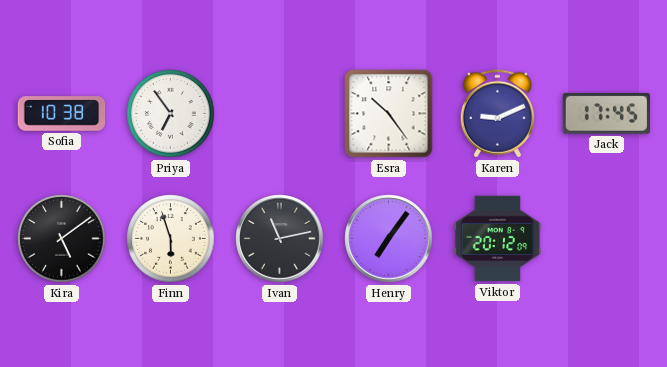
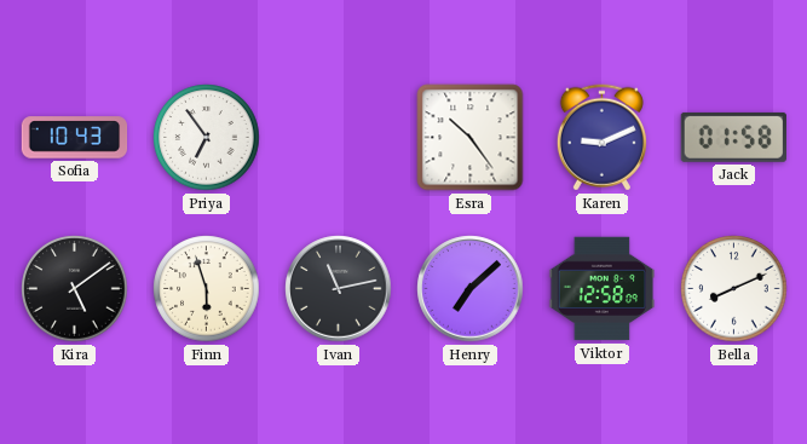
Sofia: 10:38 -> 10:43
Jack: 17:45 -> 01:58
Henry: 7:06 -> 7:08
Viktor: 20:12 -> 12:58
Bella: none -> 8:11
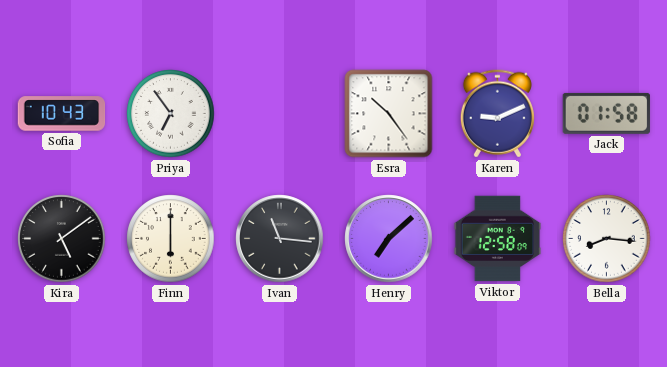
Finn: 5:57 -> 6:00
Ivan: 11:13 -> 11:16
Bella: 8:11 -> 8:16
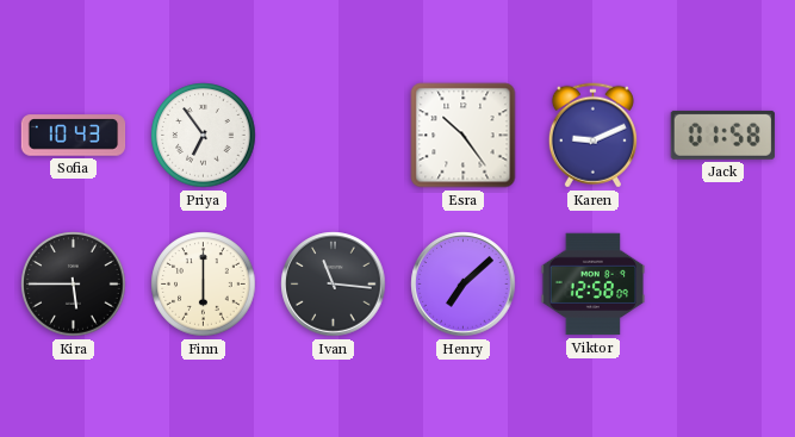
Kira: 5:09 -> 5:45
Bella: 8:16 -> none
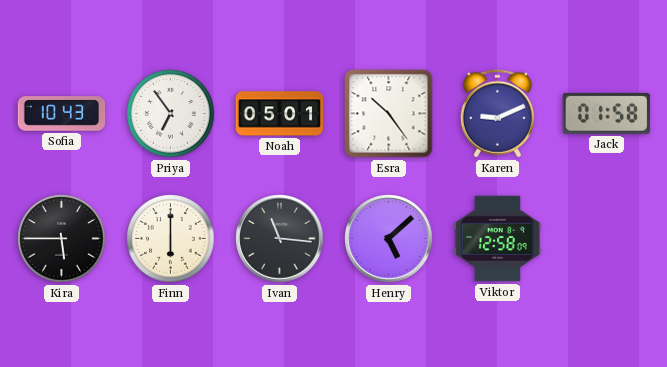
Noah: none -> 05:01
Henry: 7:08 -> 5:08
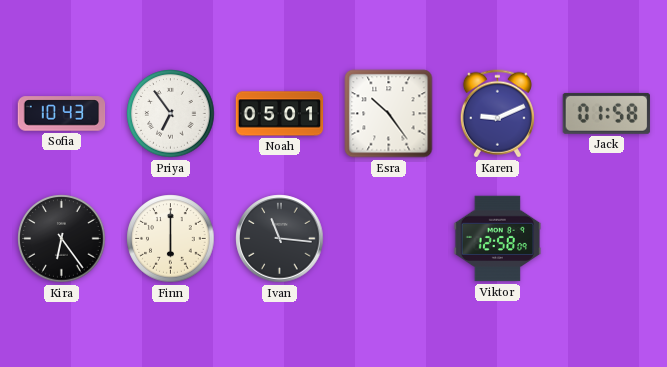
Kira: 5:45 -> 6:24
Henry: 5:08 -> none
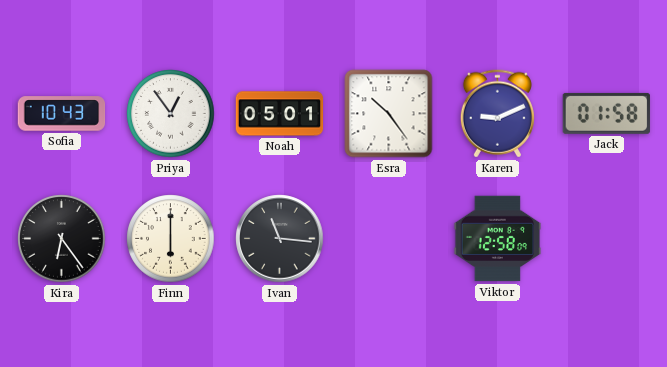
Priya: 6:54 -> 12:54
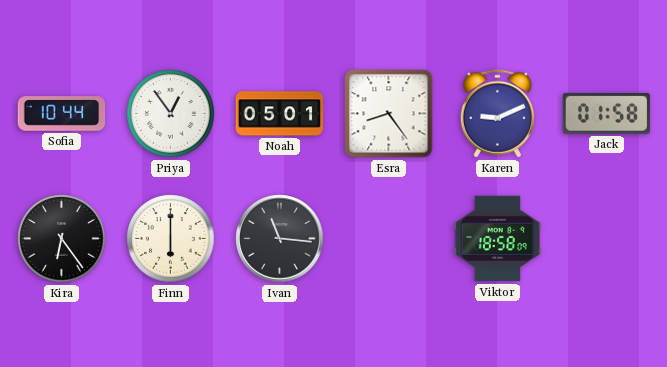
Sofia: 10:43 -> 10:44
Esra: 10:24 -> 8:24
Viktor: 12:58 -> 18:58
